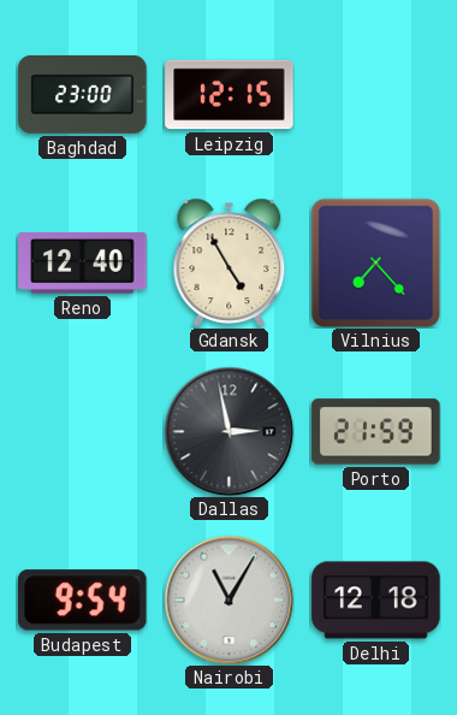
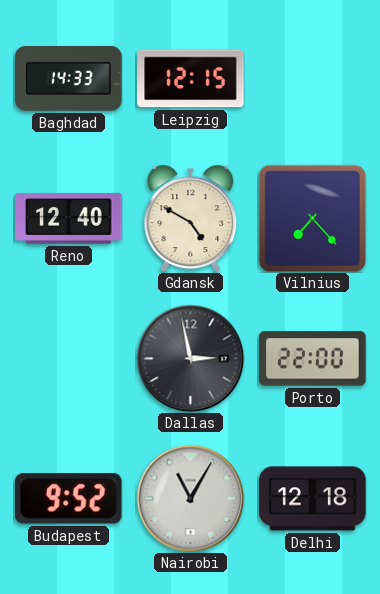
Baghdad: 23:00 -> 14:33
Gdansk: 4:55 -> 4:50
Porto: 21:59 -> 22:00
Budapest: 9:54 -> 9:52
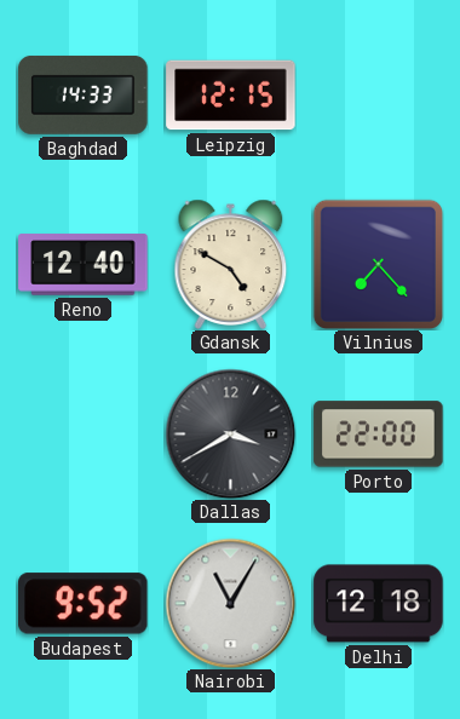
Dallas: 2:58 -> 3:40
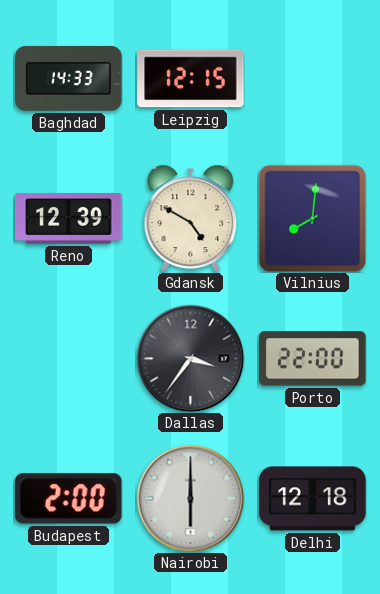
Reno: 12:40 -> 12:39
Vilnius: 7:23 -> 8:01
Dallas: 3:40 -> 3:36
Budapest: 9:52 -> 2:00
Nairobi: 11:05 -> 6:00
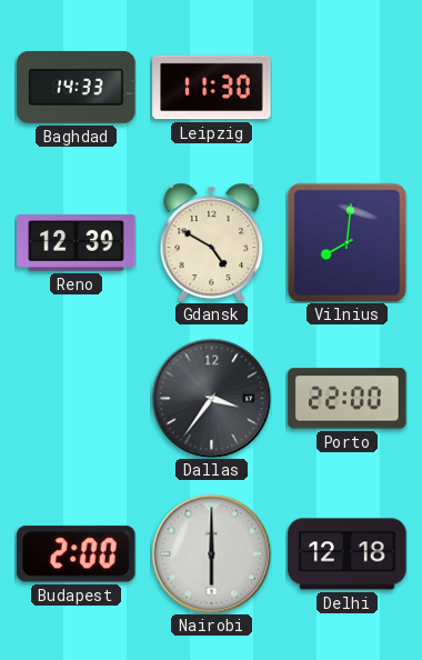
Leipzig: 12:15 -> 11:30
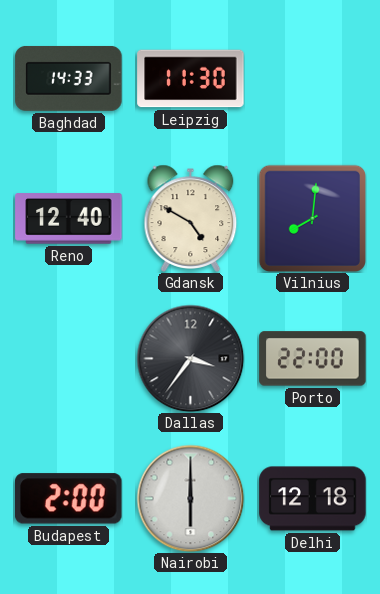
Reno: 12:39 -> 12:40
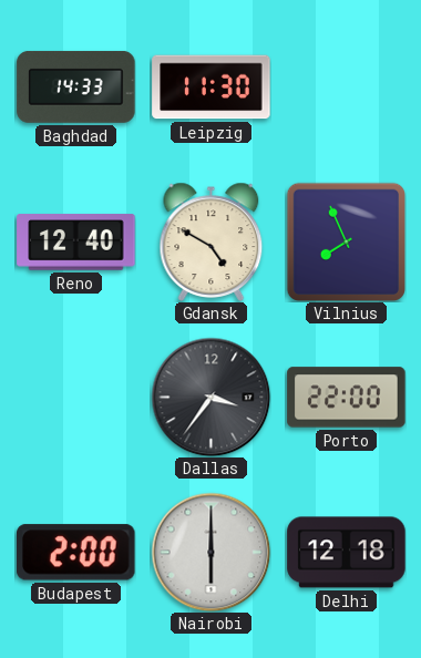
Vilnius: 8:01 -> 7:56
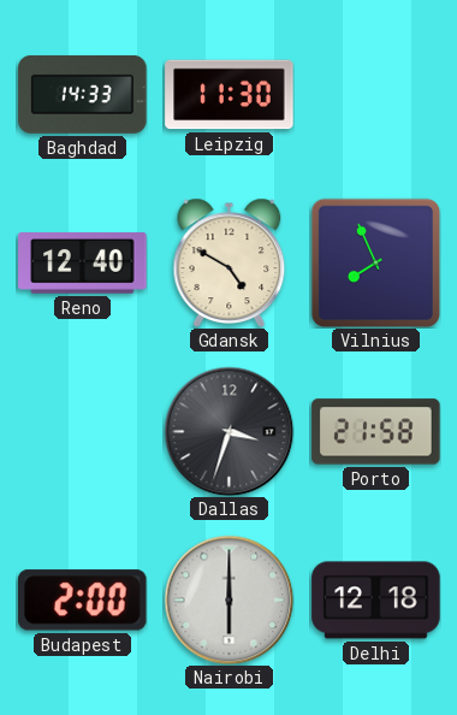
Dallas: 3:36 -> 3:33
Porto: 22:00 -> 21:58
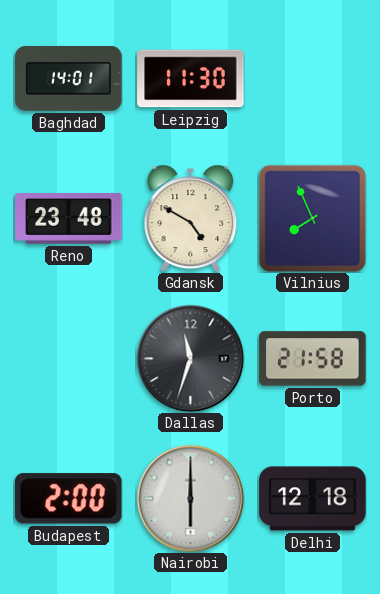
Baghdad: 14:33 -> 14:01
Reno: 12:40 -> 23:48
Dallas: 3:33 -> 11:33
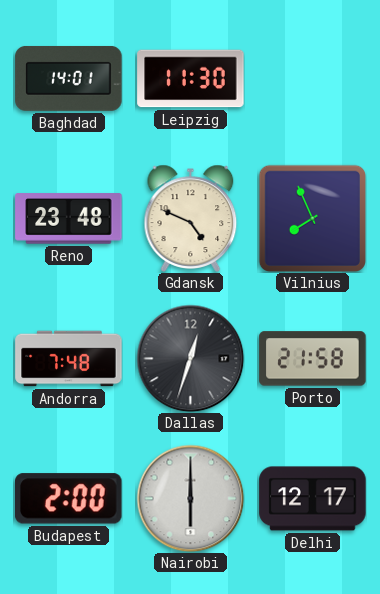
Gdansk: 4:50 -> 4:49
Andorra: none -> 7:48
Dallas: 11:33 -> 12:33
Delhi: 12:18 -> 12:17
